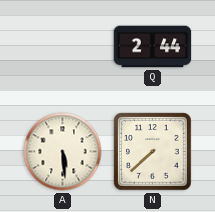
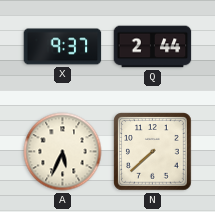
X: none -> 9:37
A: 5:29 -> 5:34
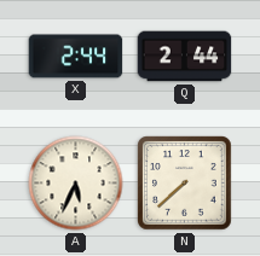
X: 9:37 -> 2:44
